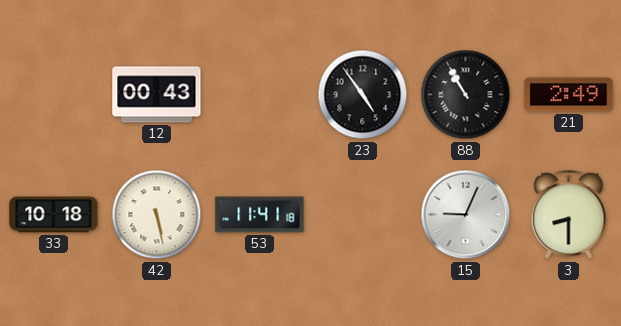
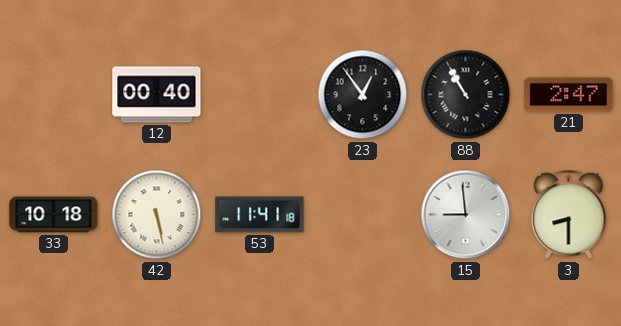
12: 00:43 -> 00:40
23: 4:54 -> 12:54
21: 2:49 -> 2:47
15: 9:04 -> 8:59
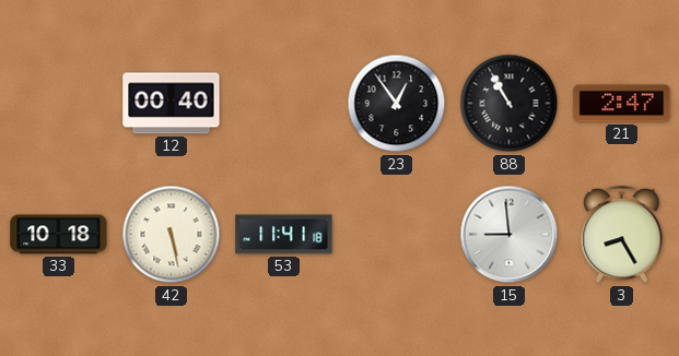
3: 8:30 -> 8:25
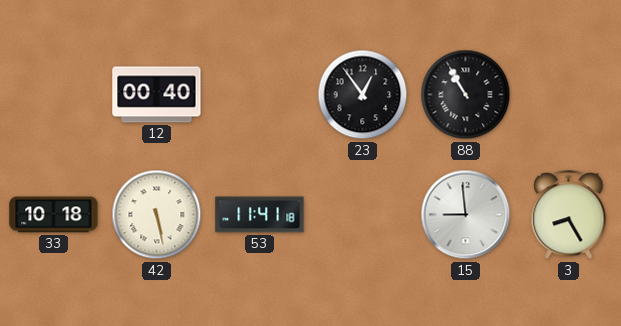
21: 2:47 -> none
